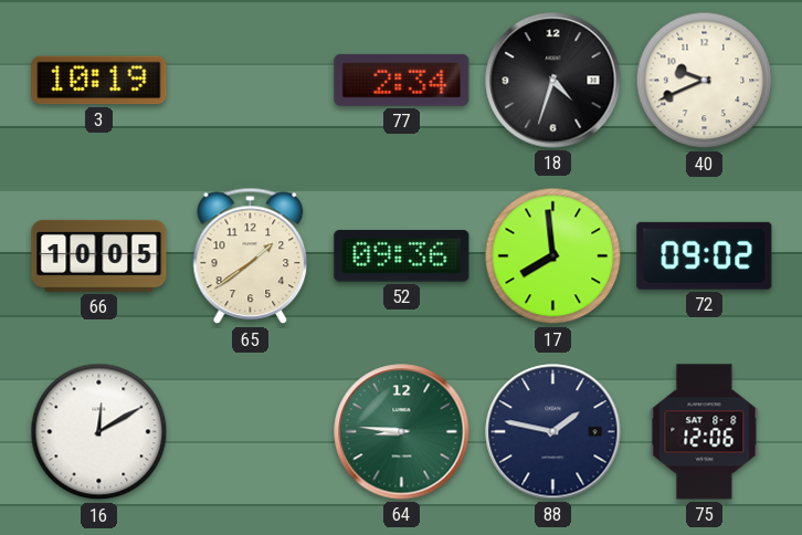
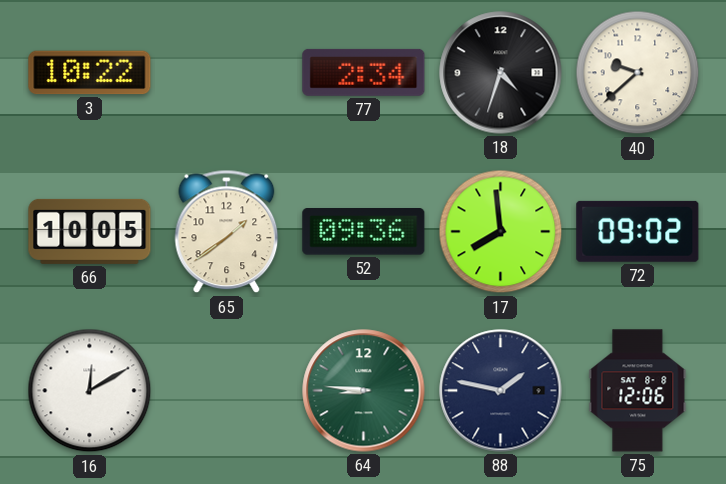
3: 10:19 -> 10:22
40: 9:41 -> 9:38
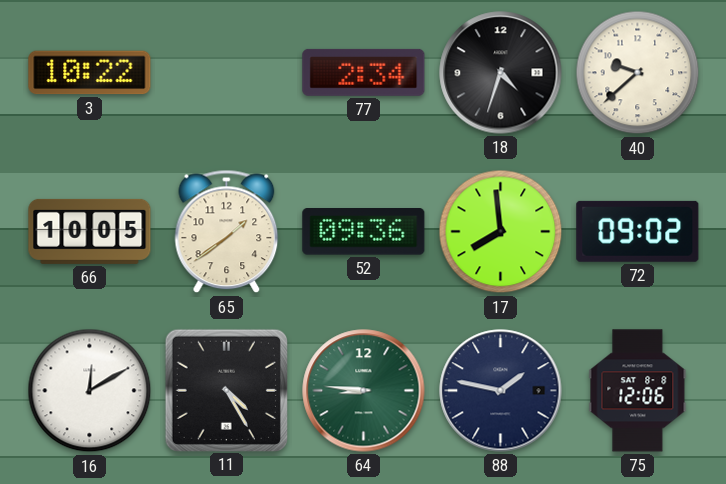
11: none -> 4:25
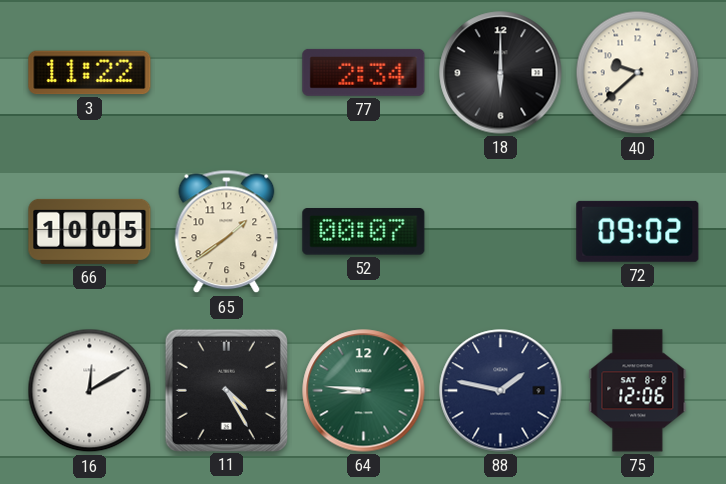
3: 10:22 -> 11:22
18: 4:33 -> 6:00
52: 09:36 -> 00:07
17: 7:59 -> none
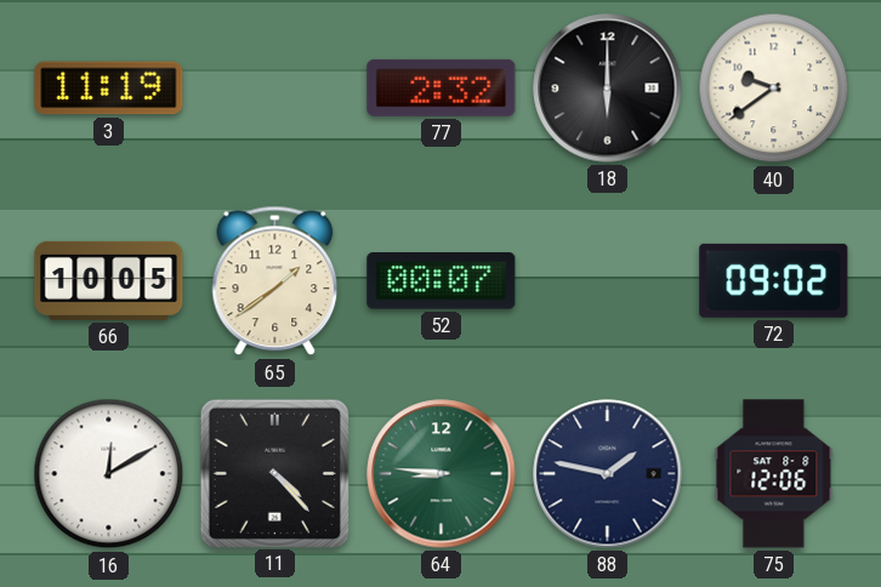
3: 11:22 -> 11:19
77: 2:34 -> 2:32
40: 9:38 -> 9:39
11: 4:25 -> 4:23
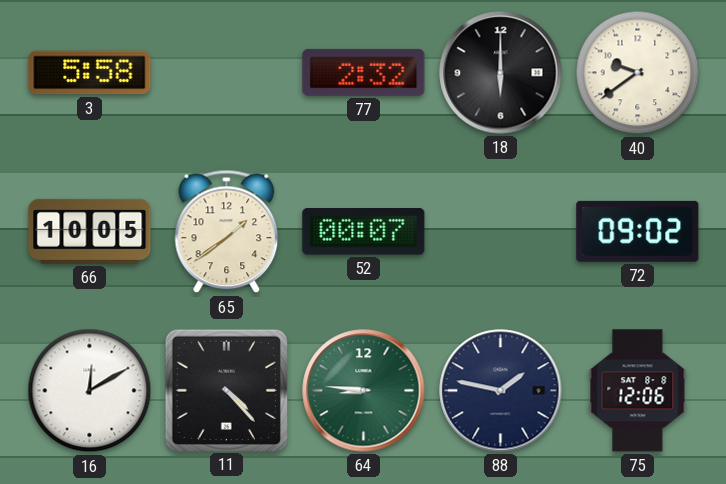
3: 11:19 -> 5:58
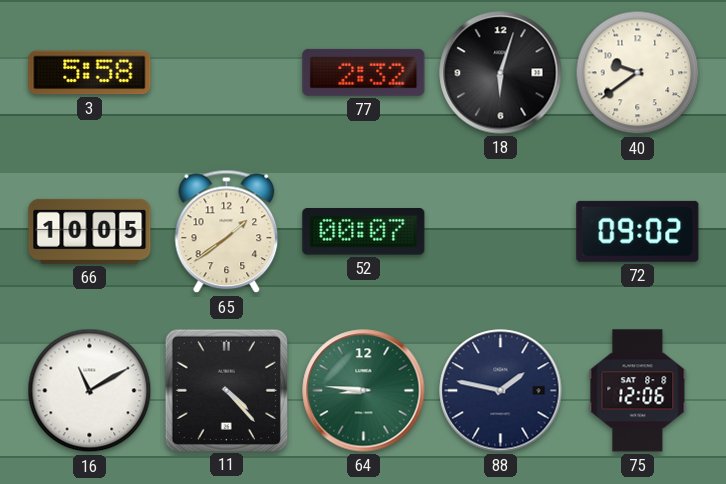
18: 6:00 -> 6:03
16: 12:10 -> 11:10
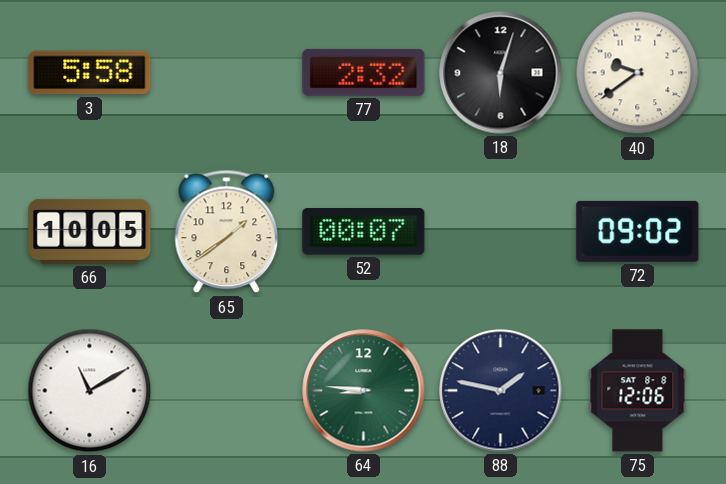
11: 4:23 -> none
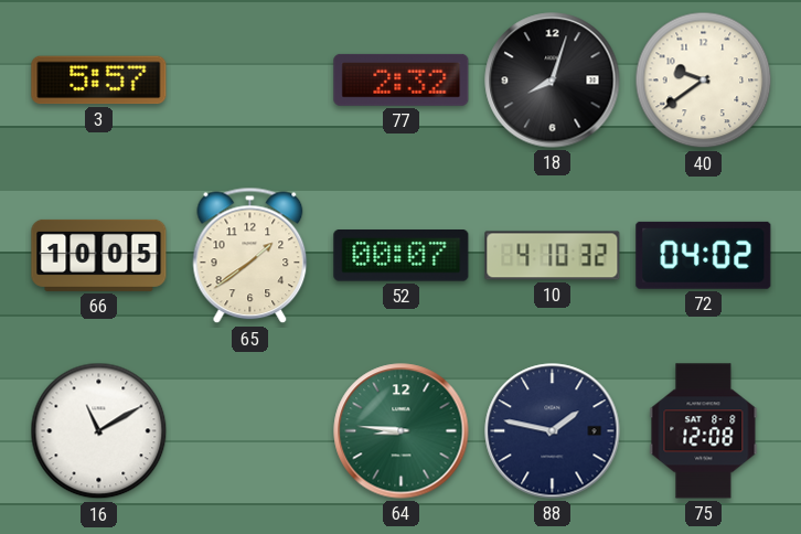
3: 5:58 -> 5:57
18: 6:03 -> 8:03
10: none -> 4:10
72: 09:02 -> 04:02
75: 12:06 -> 12:08
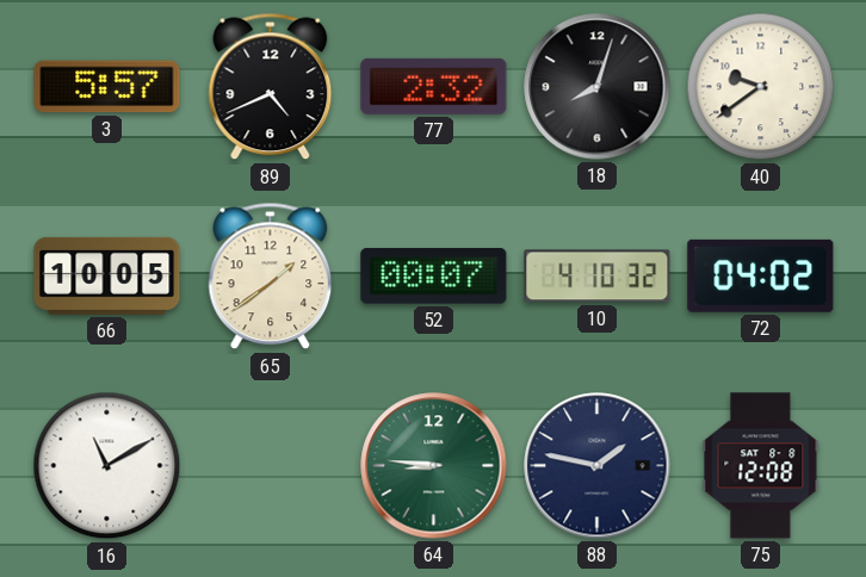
89: none -> 4:41
